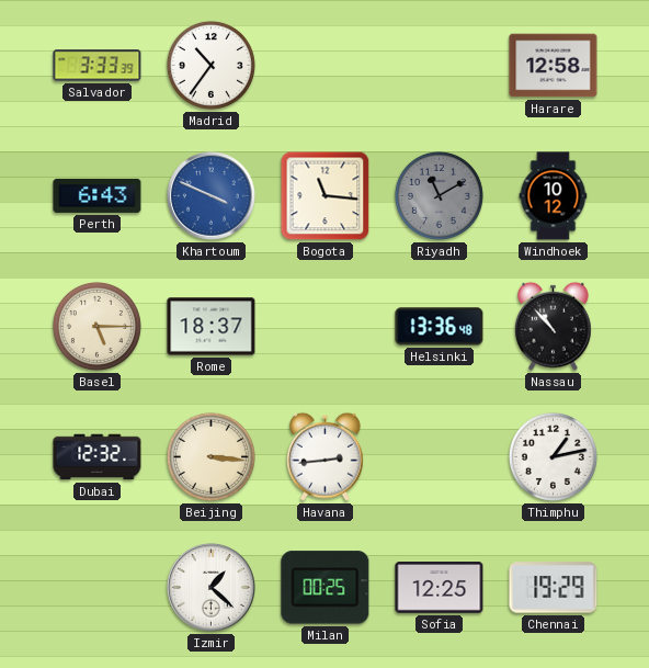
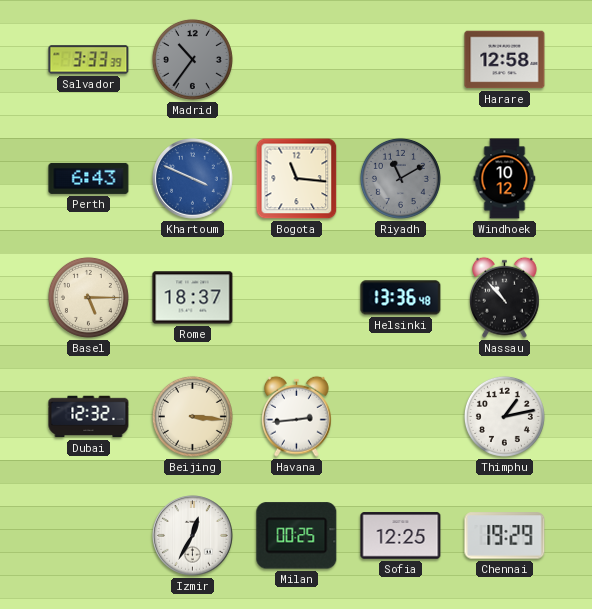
Madrid dial: white -> grey
Izmir: 1:22 -> 12:35
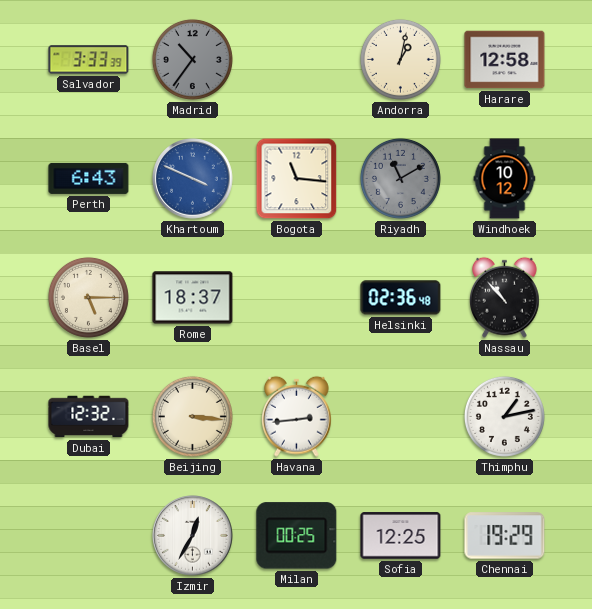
Andorra: none -> 1:02
Helsinki: 13:36 -> 02:36
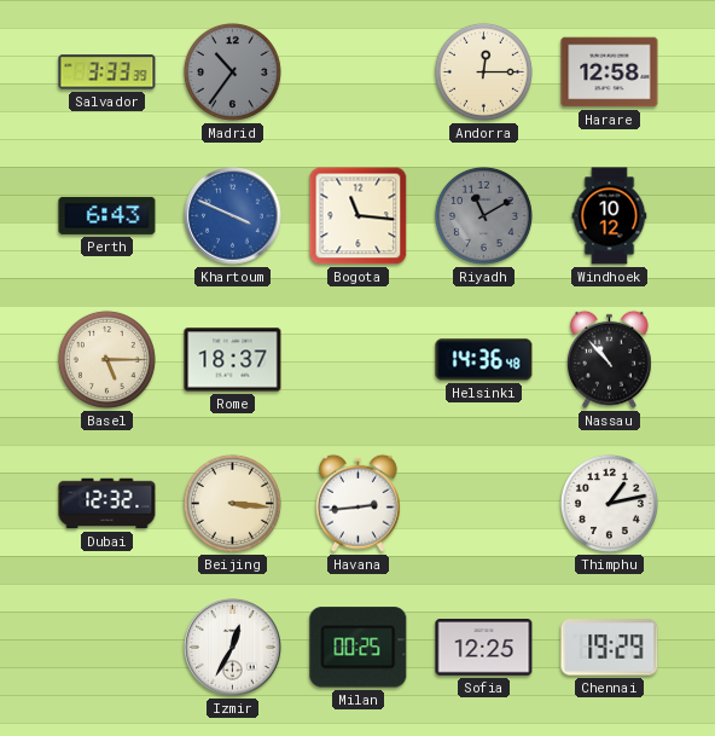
Andorra: 1:02 -> 12:15
Helsinki: 02:36 -> 14:36
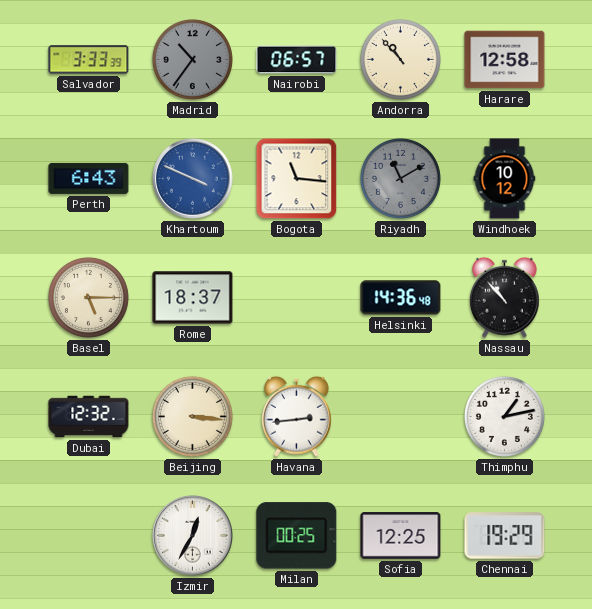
Nairobi: none -> 06:57
Andorra: 12:15 -> 10:53
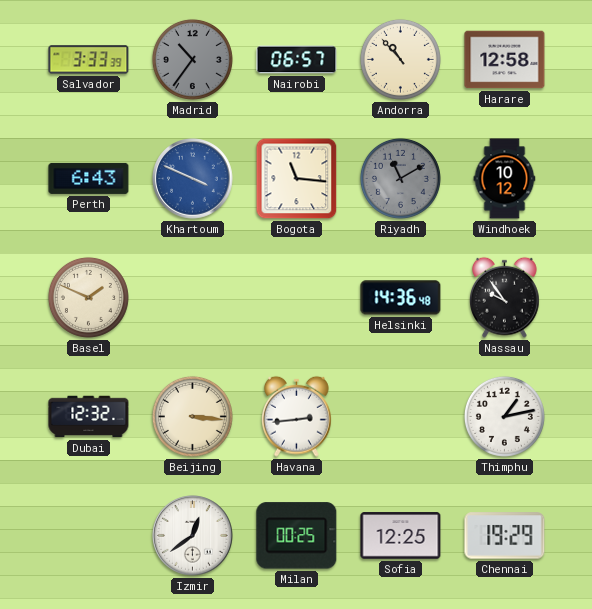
Basel: 5:15 -> 1:49
Rome: 18:37 -> none
Nassau: 10:53 -> 9:54
Izmir: 12:35 -> 12:39
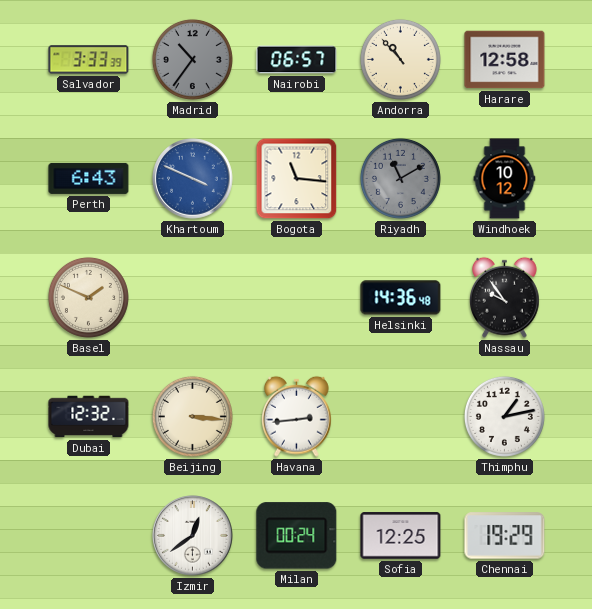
Milan: 00:25 -> 00:24
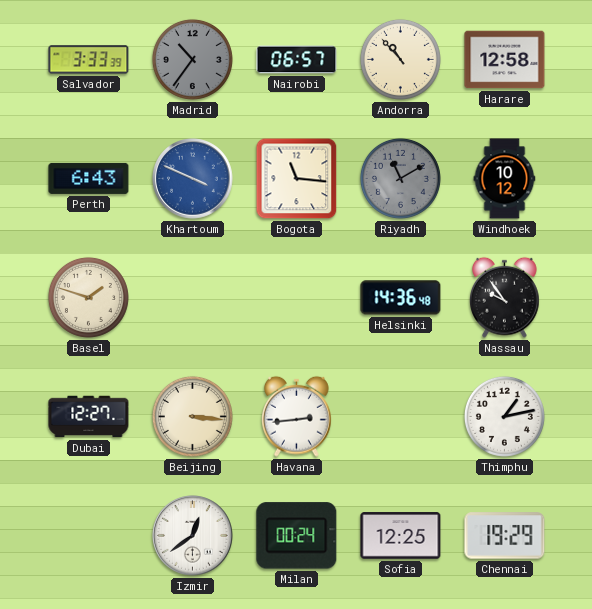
Basel: 1:49 -> 1:48
Dubai: 12:32 -> 12:27
